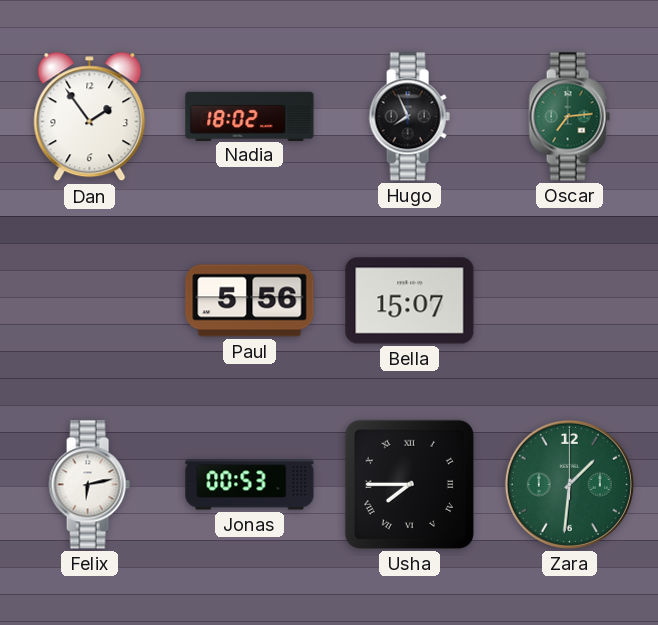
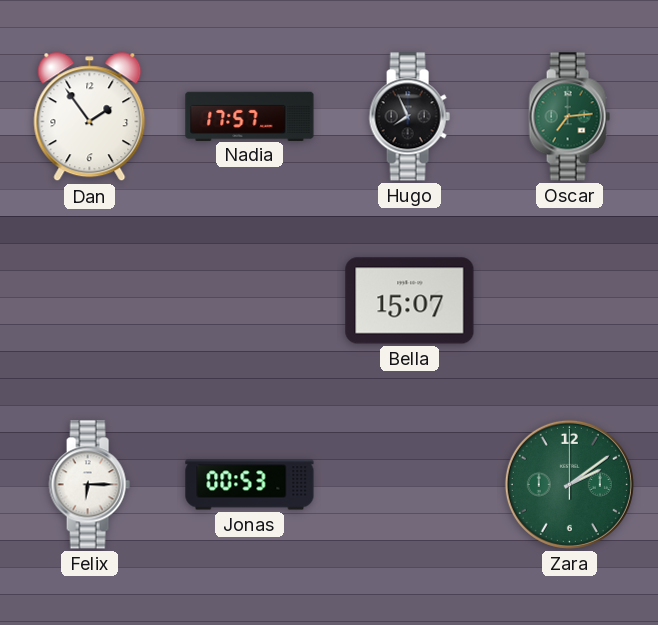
Nadia: 18:02 -> 17:57
Paul: 5:56 -> none
Felix: 6:13 -> 6:15
Usha: 7:45 -> none
Zara: 1:31 -> 2:09
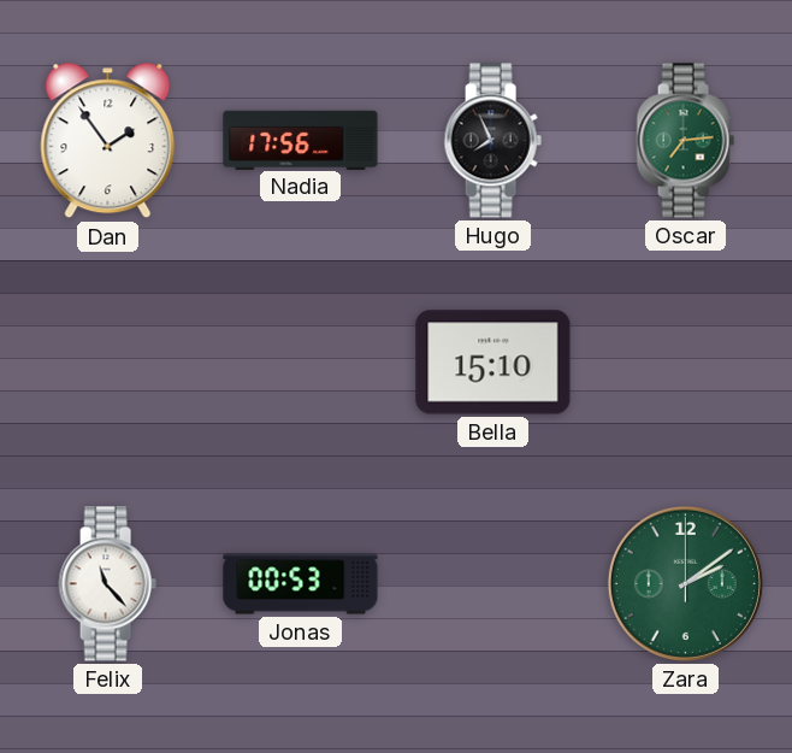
Nadia: 17:57 -> 17:56
Bella: 15:07 -> 15:10
Felix: 6:15 -> 11:23
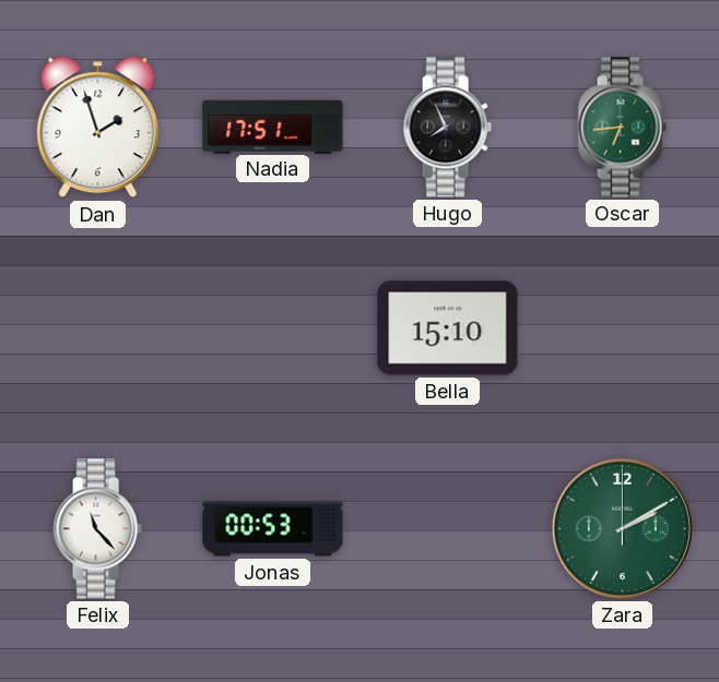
Dan: 1:54 -> 1:57
Nadia: 17:56 -> 17:51
Oscar: 7:14 -> 6:44
Zara: 2:09 -> 2:10
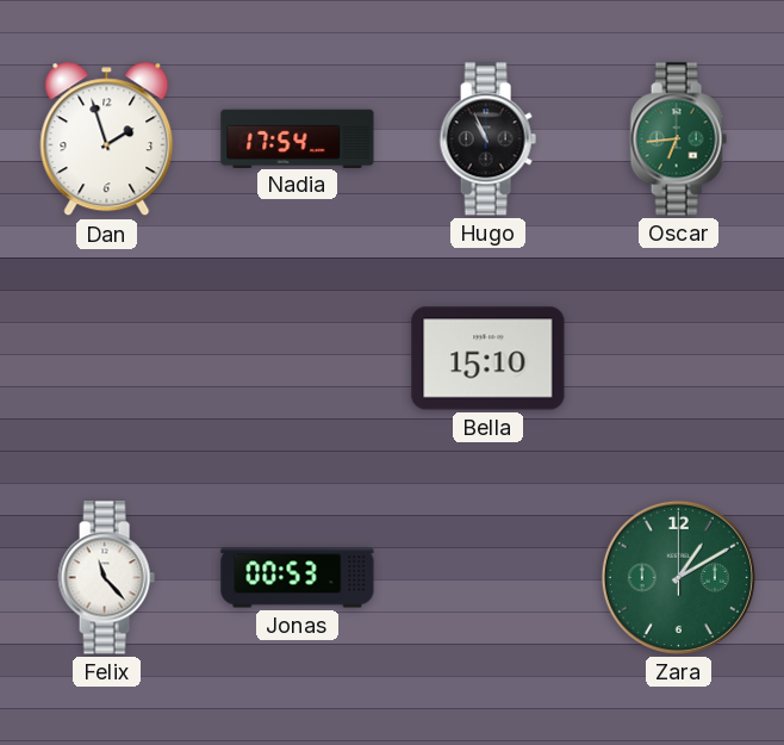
Nadia: 17:51 -> 17:54
Hugo: 7:56 -> 10:56
Zara: 2:10 -> 1:10
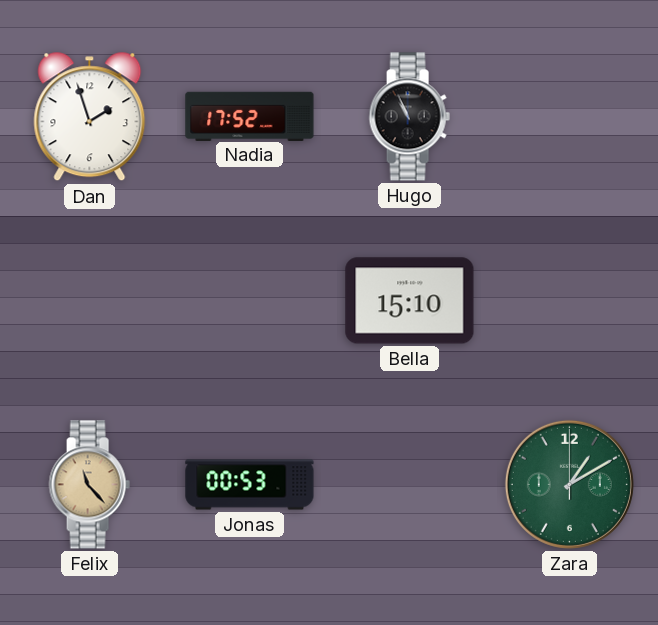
Nadia: 17:54 -> 17:52
Oscar: 6:44 -> none
Felix dial: white -> champagne
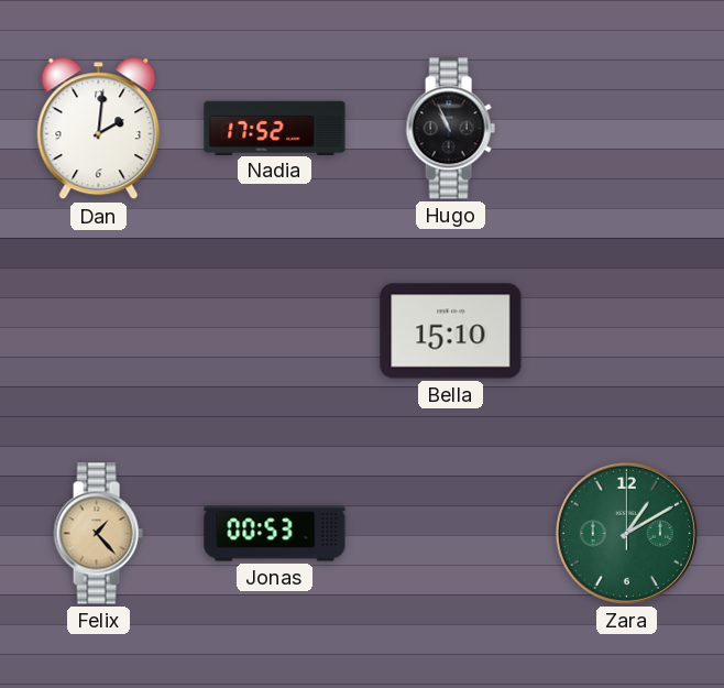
Dan: 1:57 -> 2:01
Felix: 11:23 -> 1:23
